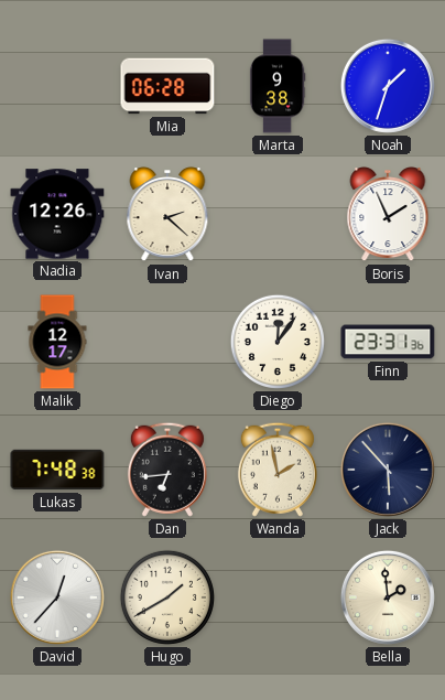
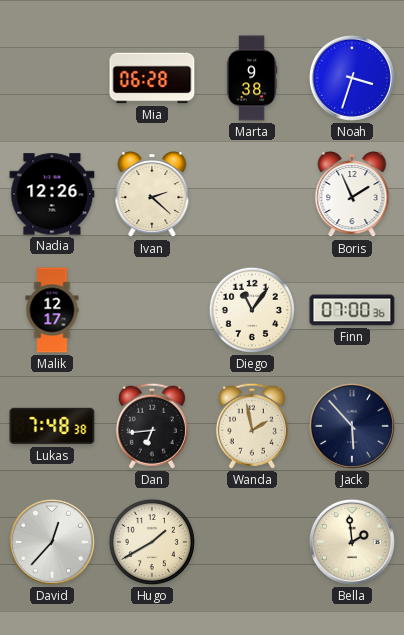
Noah: 1:33 -> 3:33
Diego: 12:06 -> 11:06
Finn: 23:31 -> 07:00
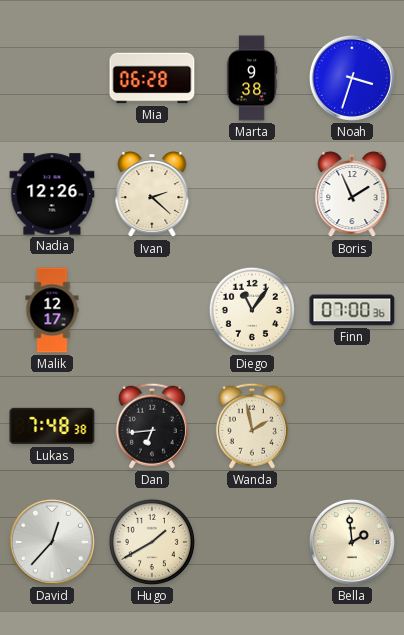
Jack: 5:53 -> none
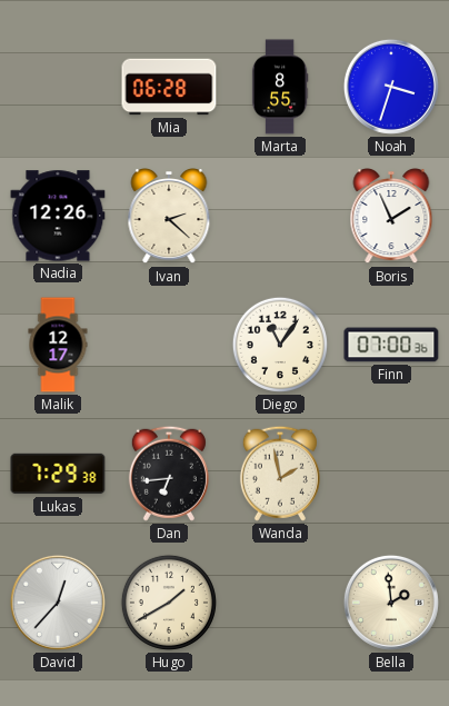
Marta: 9:38 -> 8:55
Lukas: 7:48 -> 7:29
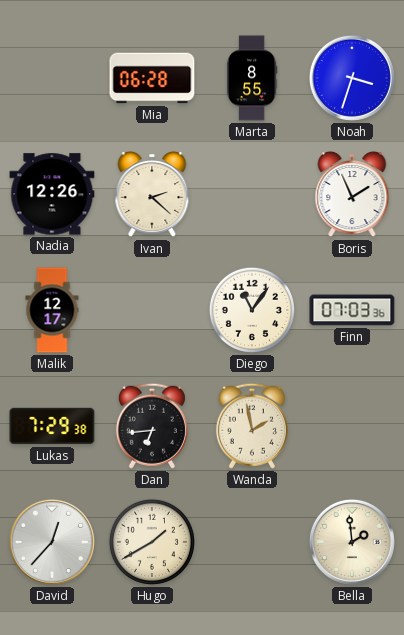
Finn: 07:00 -> 07:03
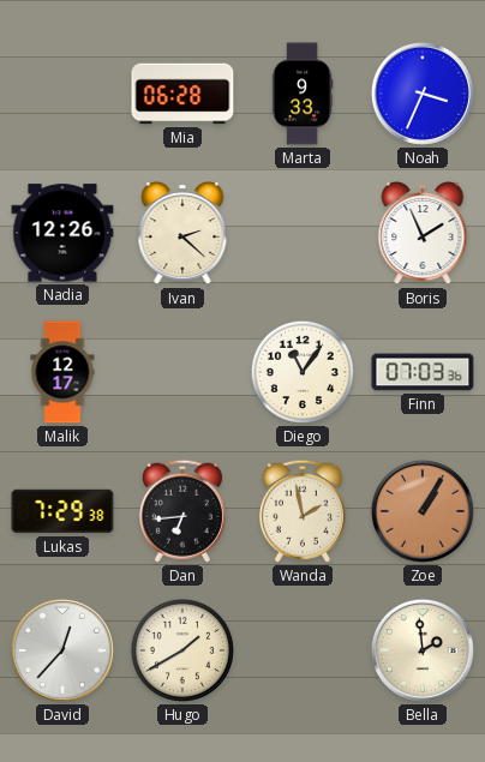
Marta: 8:55 -> 9:33
Noah: 3:33 -> 3:34
Zoe: none -> 1:05
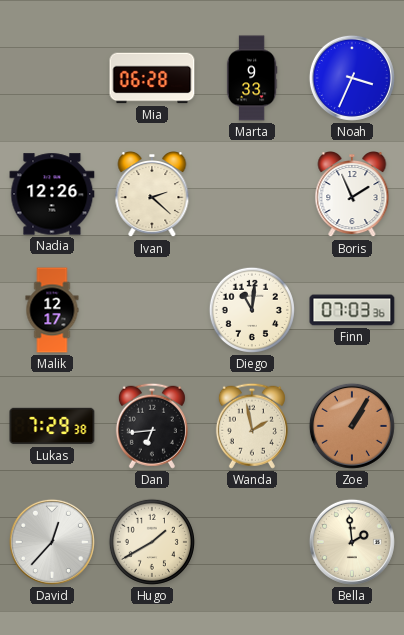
Diego: 11:06 -> 11:01
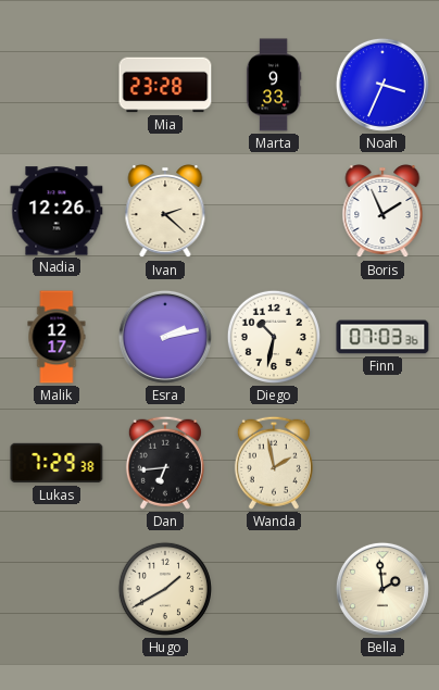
Mia: 06:28 -> 23:28
Esra: none -> 2:13
Diego: 11:01 -> 10:32
Zoe: 1:05 -> none
David: 12:37 -> none
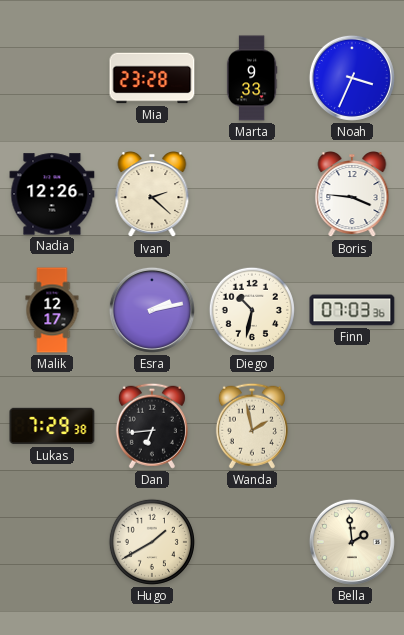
Boris: 1:56 -> 3:46
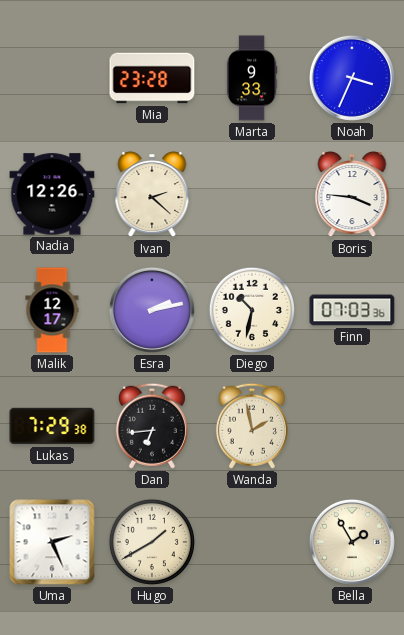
Uma: none -> 2:26
Bella: 1:59 -> 1:55
